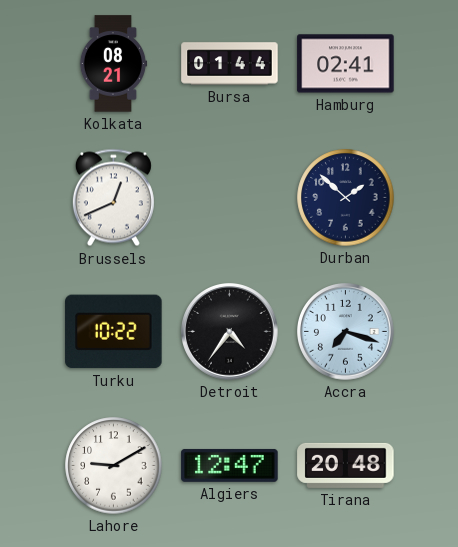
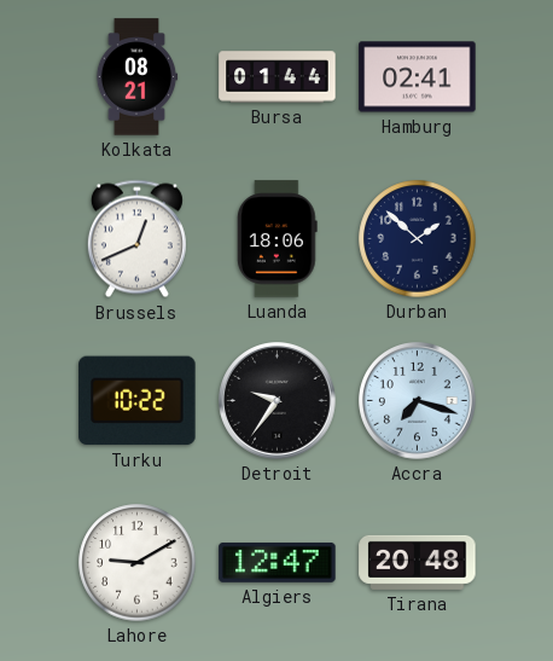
Luanda: none -> 18:06
Detroit: 4:36 -> 9:36
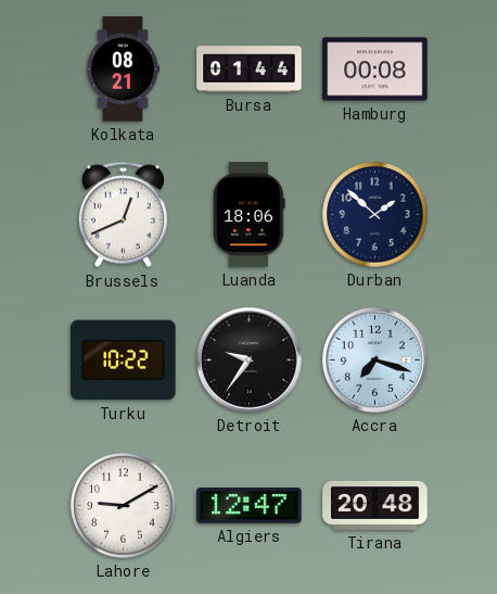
Hamburg: 02:41 -> 00:08
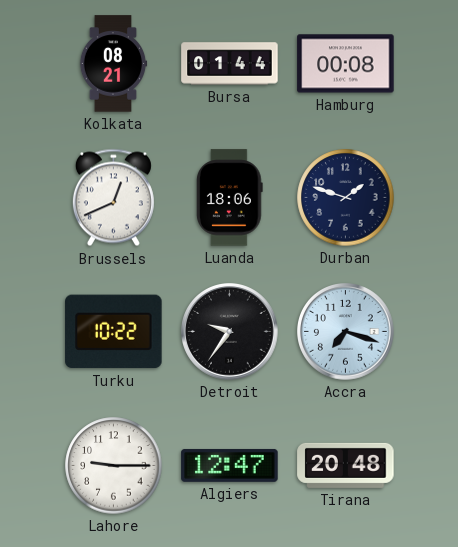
Durban: 1:52 -> 1:48
Lahore: 9:10 -> 9:15
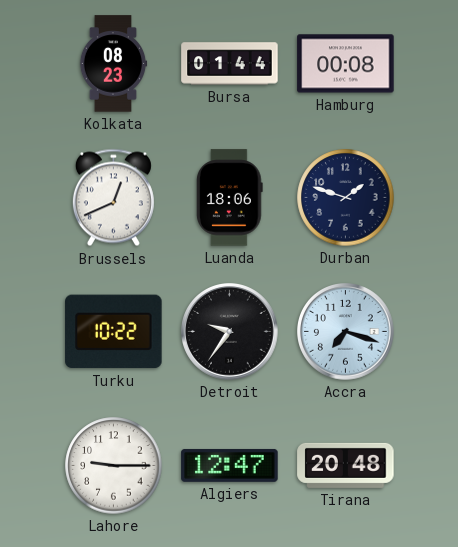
Kolkata: 08:21 -> 08:23
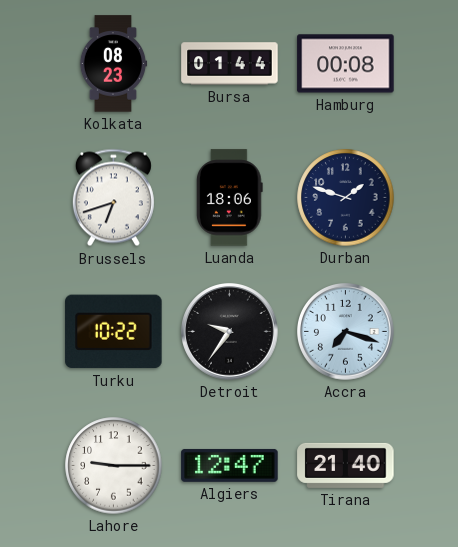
Brussels: 12:41 -> 6:42
Tirana: 20:48 -> 21:40
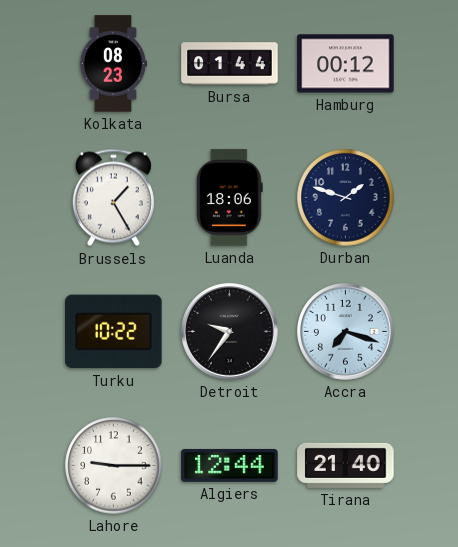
Hamburg: 00:08 -> 00:12
Brussels: 6:42 -> 1:25
Algiers: 12:47 -> 12:44
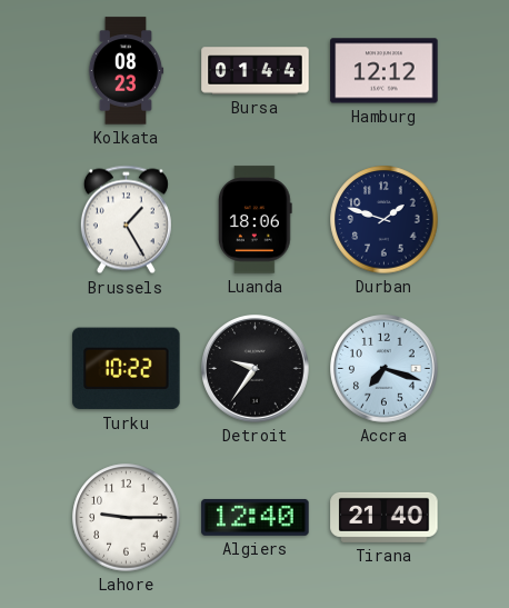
Hamburg: 00:12 -> 12:12
Algiers: 12:44 -> 12:40
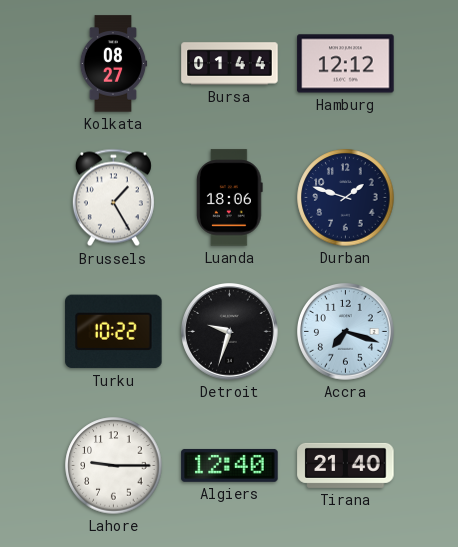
Kolkata: 08:23 -> 08:27
Detroit: 9:36 -> 9:33
